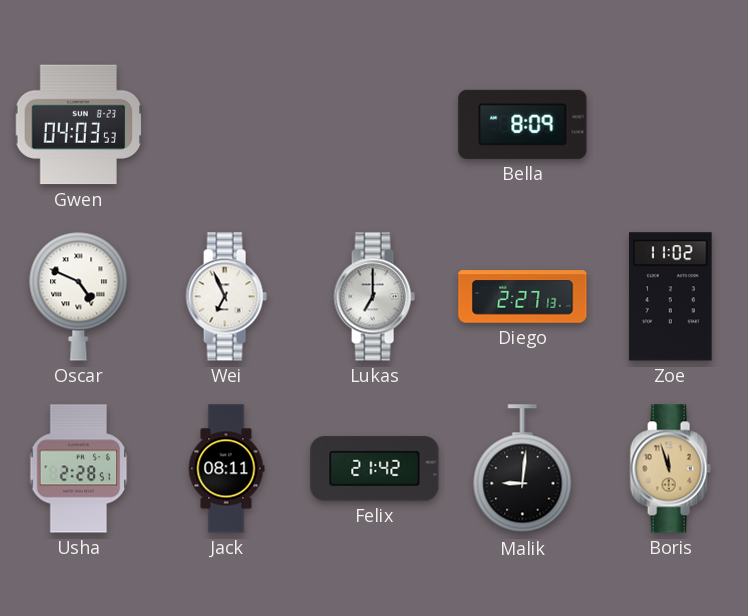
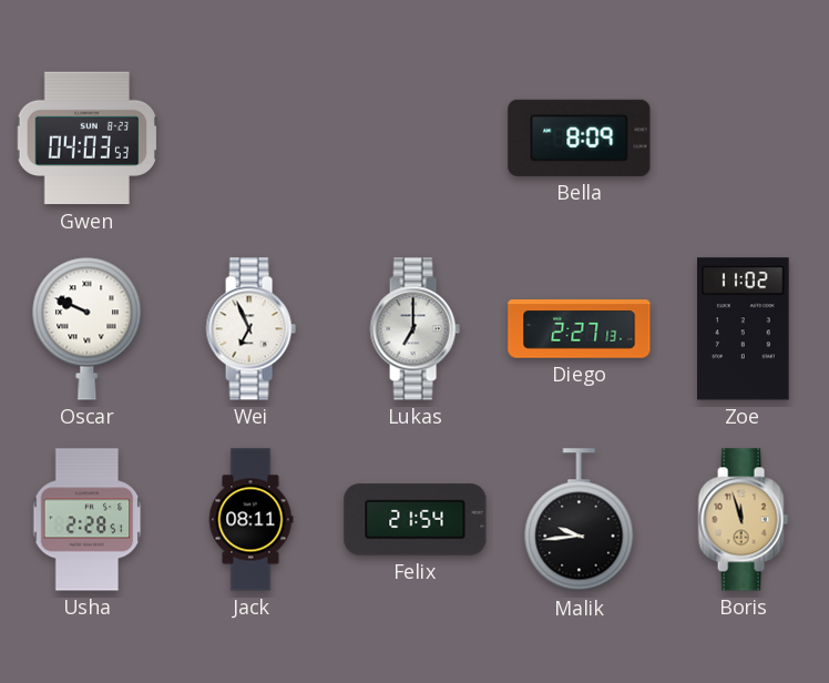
Oscar: 4:49 -> 9:49
Felix: 21:42 -> 21:54
Malik: 9:01 -> 9:44
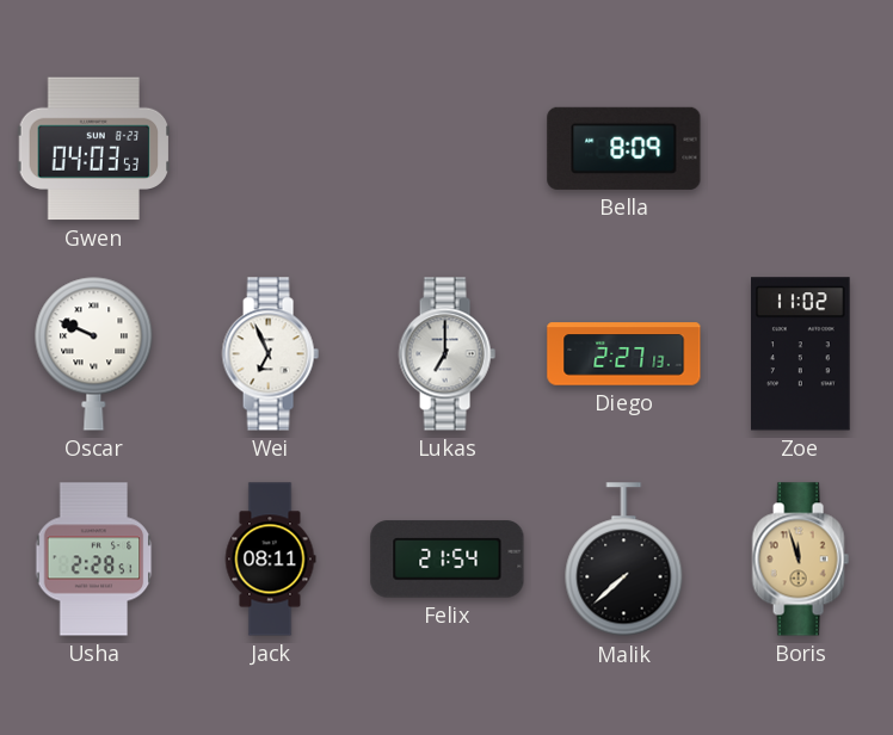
Malik: 9:44 -> 7:38
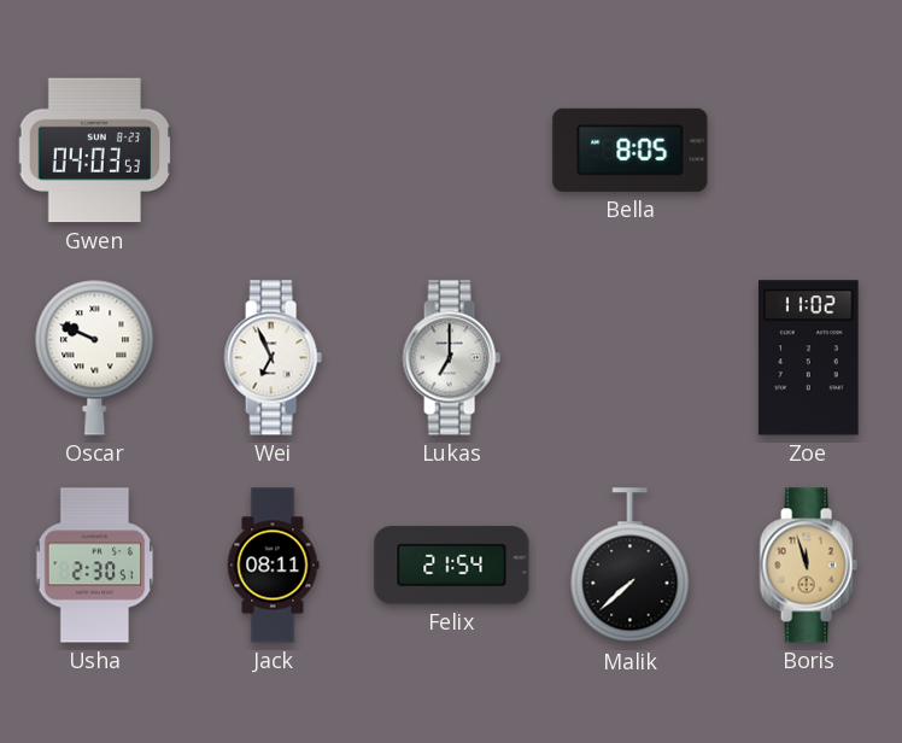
Bella: 8:09 -> 8:05
Diego: 2:27 -> none
Usha: 2:28 -> 2:30
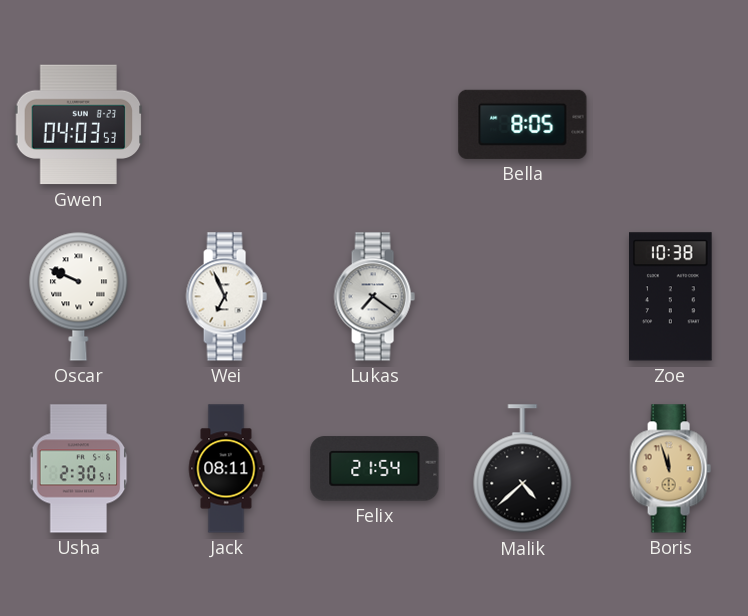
Lukas: 7:00 -> 7:21
Zoe: 11:02 -> 10:38
Malik: 7:38 -> 4:38
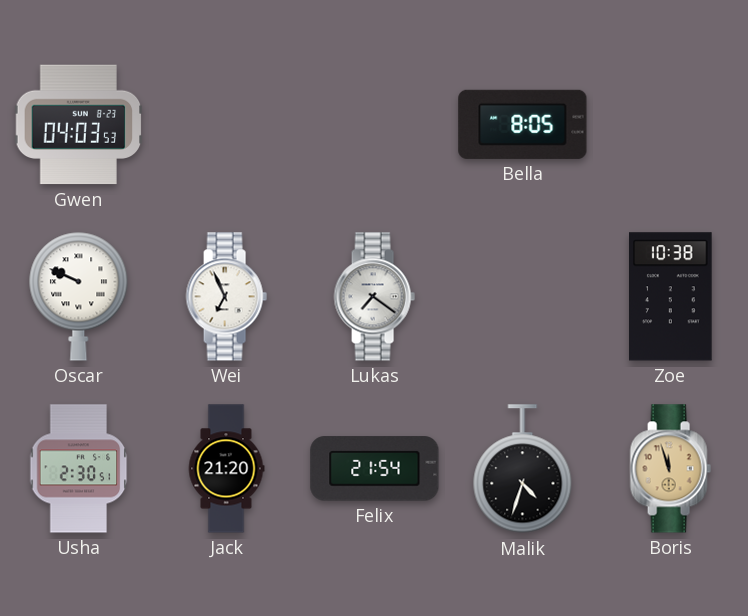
Jack: 08:11 -> 21:20
Malik: 4:38 -> 4:33
